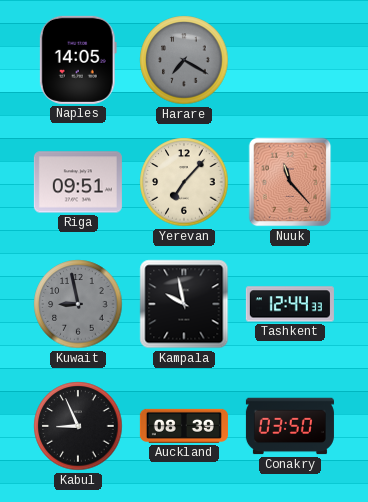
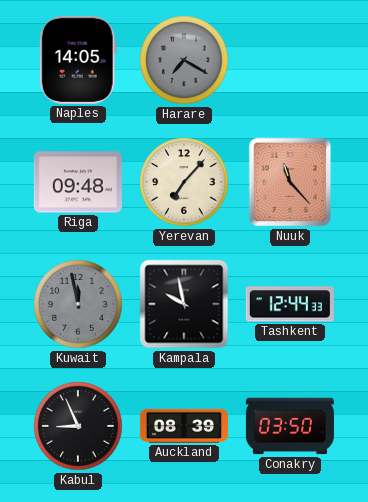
Riga: 09:51 -> 09:48
Kuwait: 8:58 -> 11:58
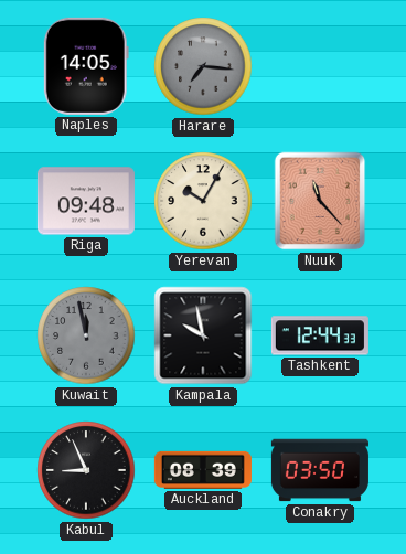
Harare: 7:20 -> 7:16
Yerevan: 7:07 -> 10:05
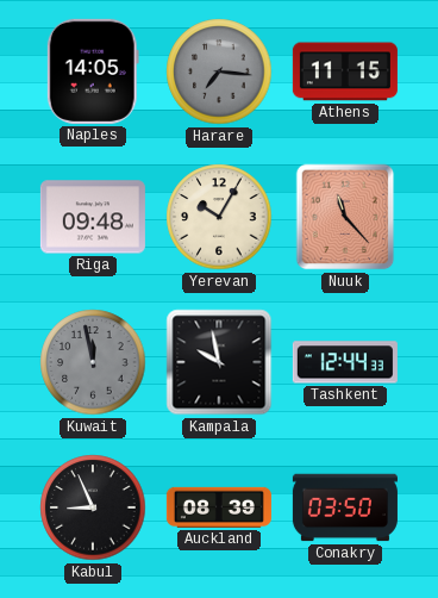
Athens: none -> 11:15
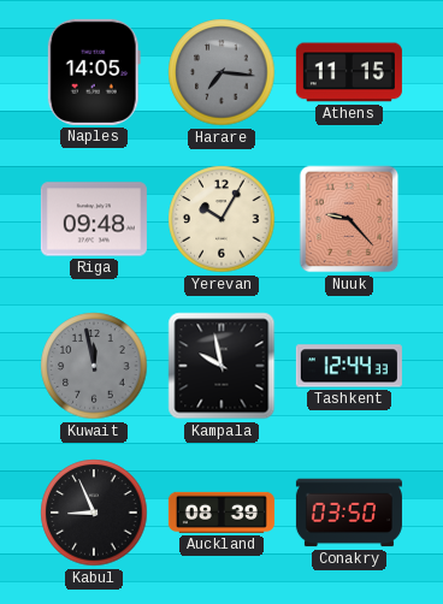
Nuuk: 11:23 -> 9:23
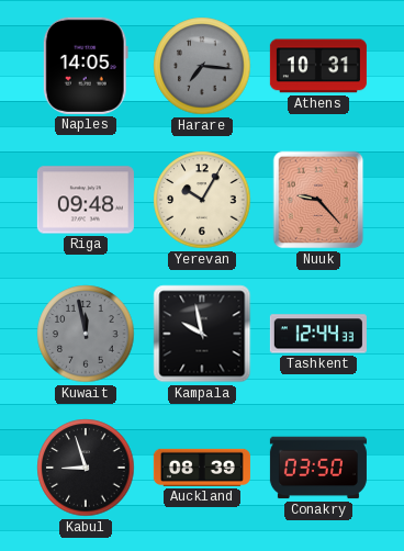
Athens: 11:15 -> 10:31
Kabul: 8:56 -> 8:57
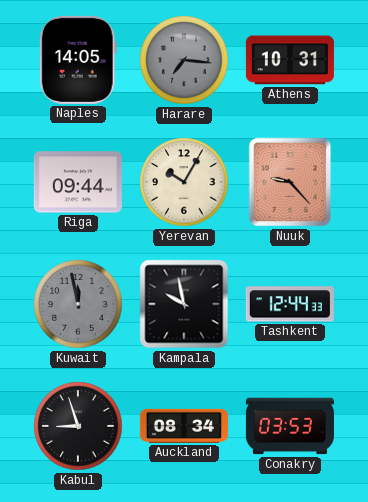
Riga: 09:48 -> 09:44
Auckland: 08:39 -> 08:34
Conakry: 03:50 -> 03:53
